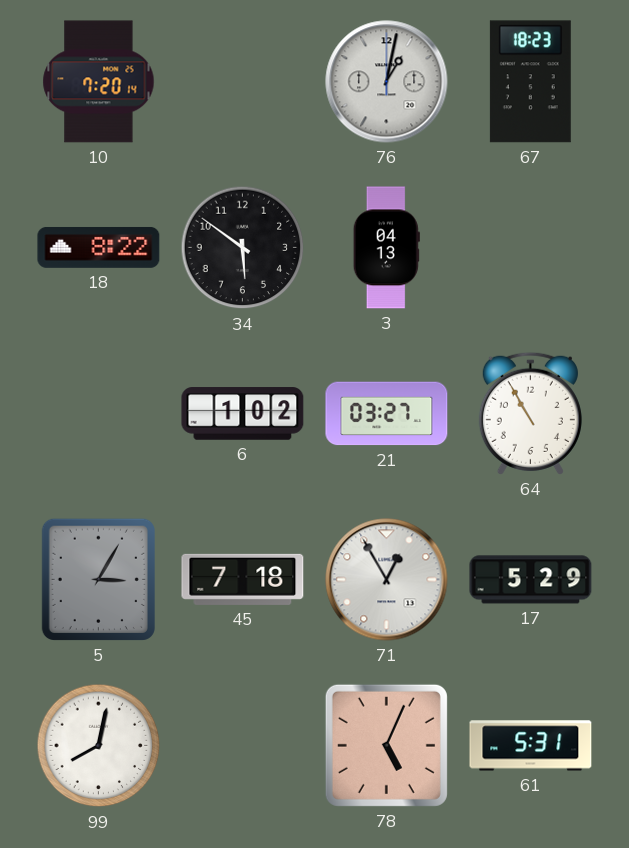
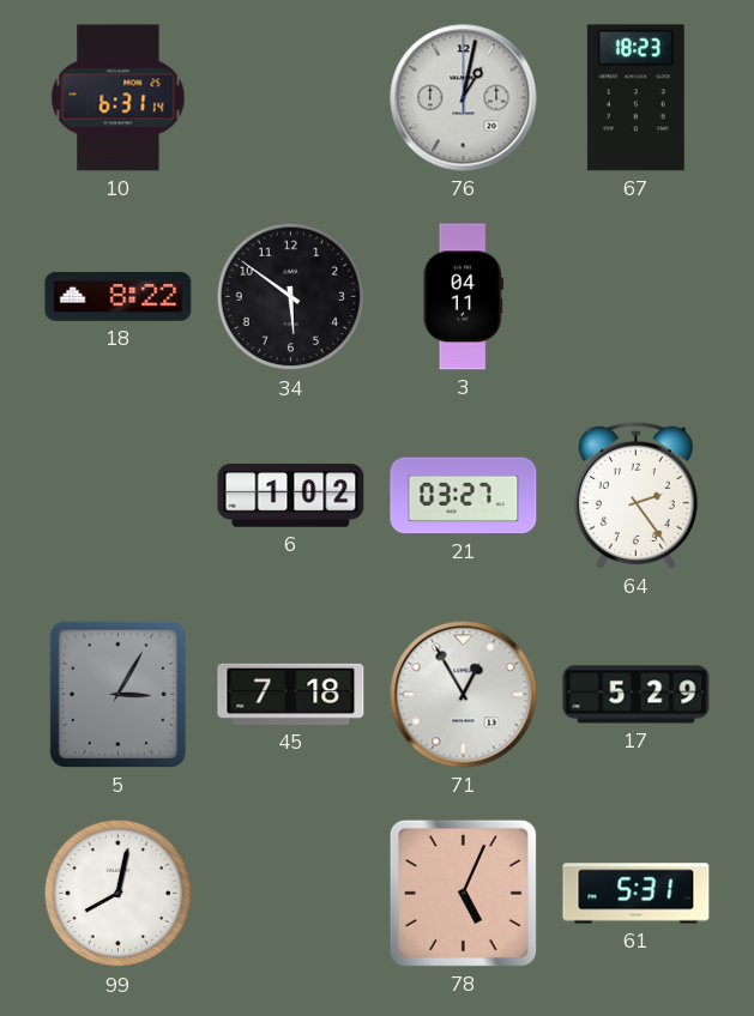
10: 7:20 -> 6:31
3: 04:13 -> 04:11
64: 10:55 -> 2:24
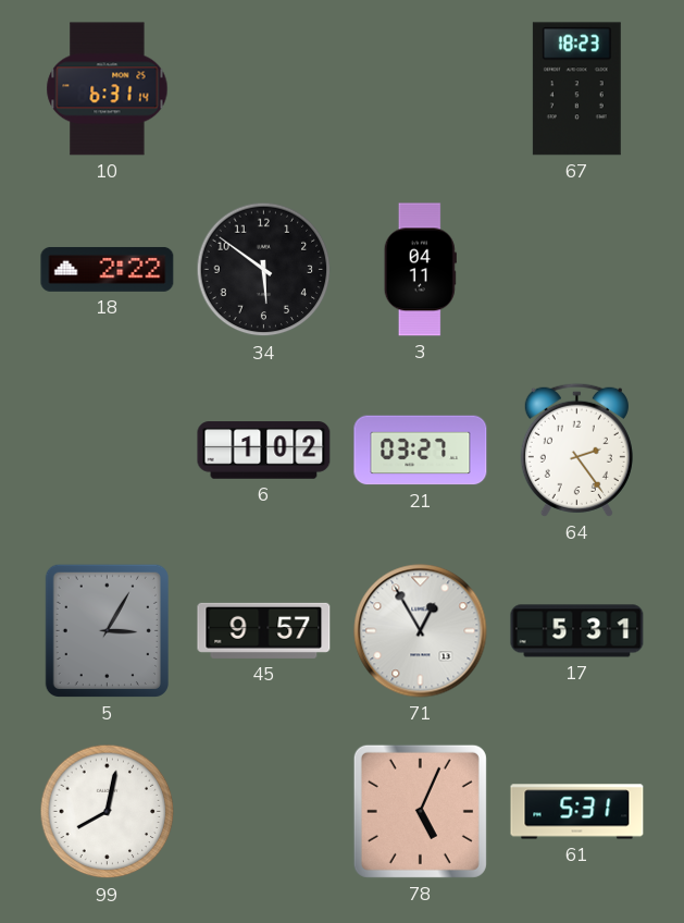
76: 1:02 -> none
18: 8:22 -> 2:22
45: 7:18 -> 9:57
17: 5:29 -> 5:31
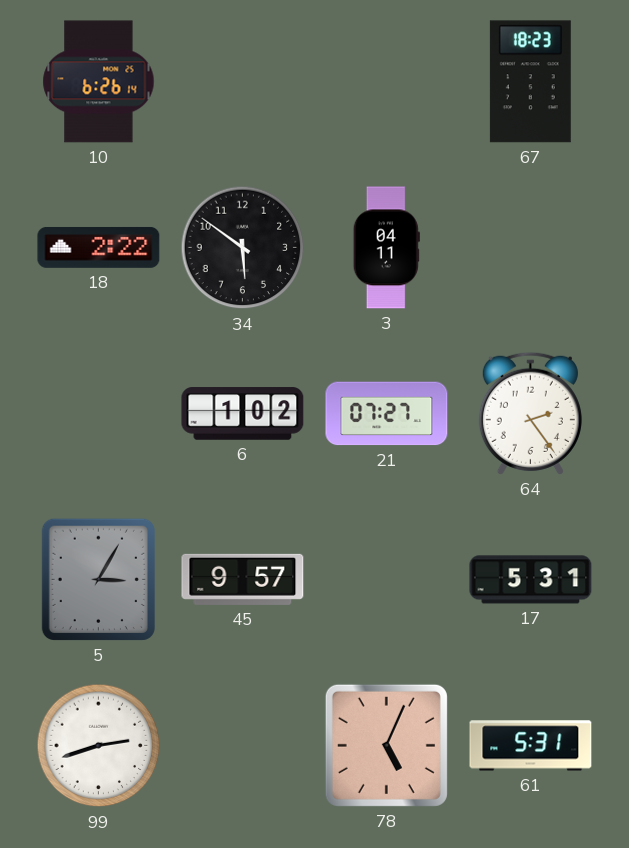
10: 6:31 -> 6:26
21: 03:27 -> 07:27
71: 12:55 -> none
99: 8:02 -> 2:42
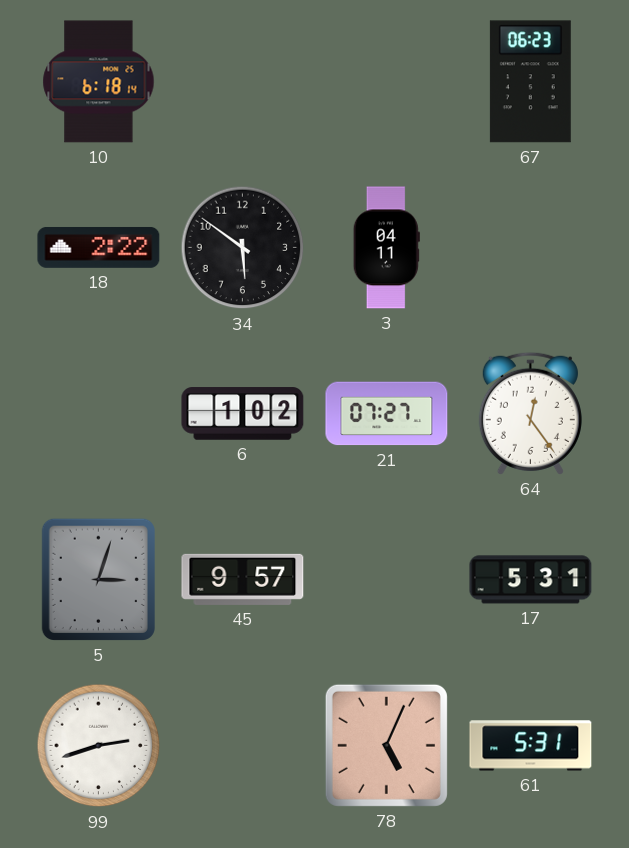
10: 6:26 -> 6:18
67: 18:23 -> 06:23
64: 2:24 -> 12:24
5: 3:05 -> 3:03
